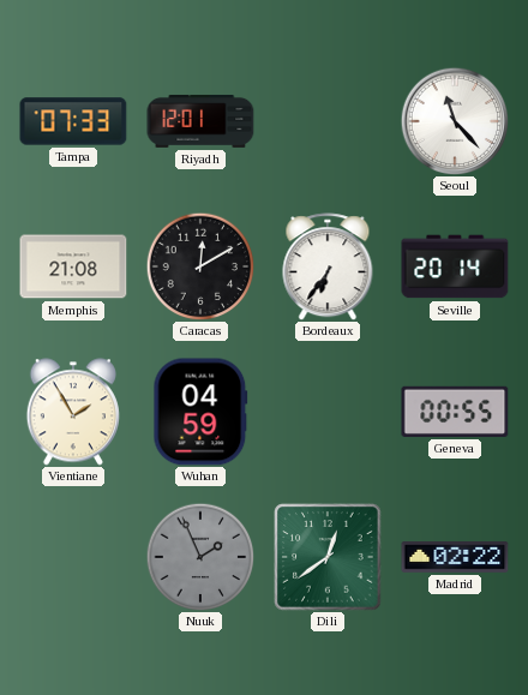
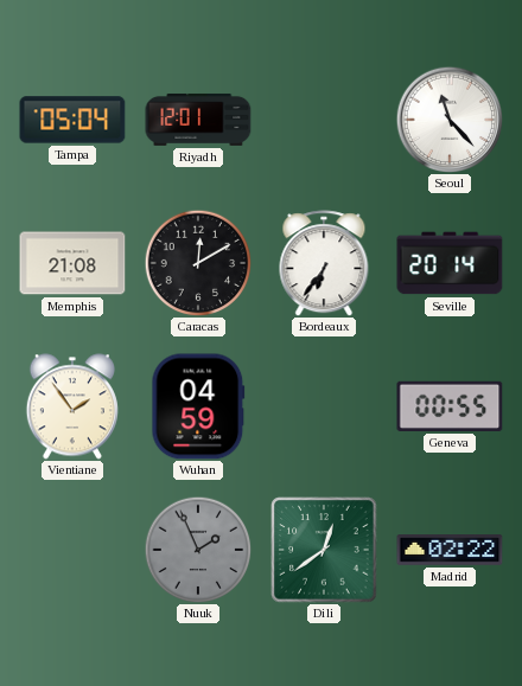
Tampa: 07:33 -> 05:04
Vientiane: 1:55 -> 1:54
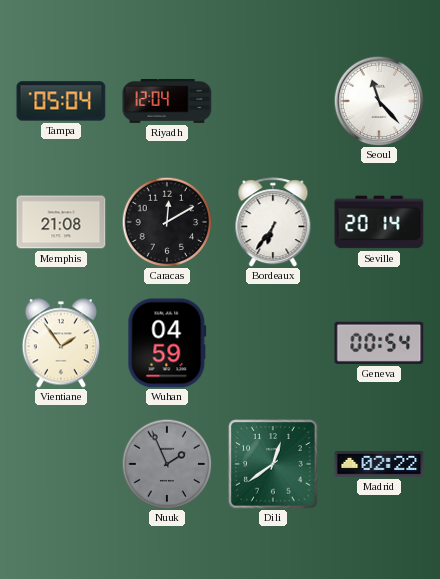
Riyadh: 12:01 -> 12:04
Geneva: 00:55 -> 00:54
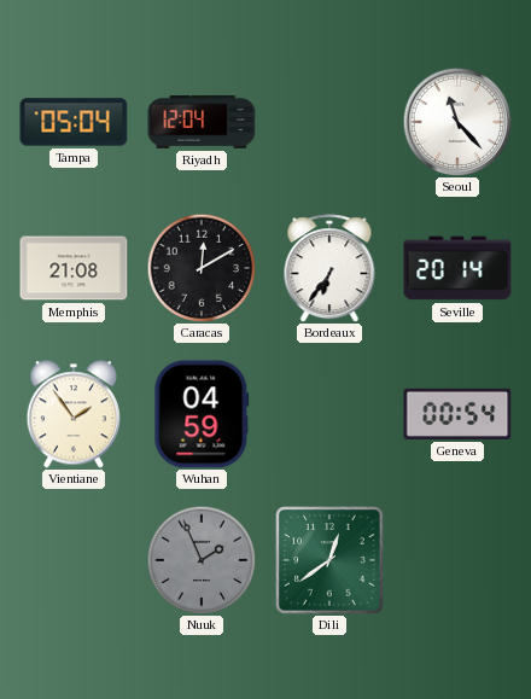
Madrid: 02:22 -> none
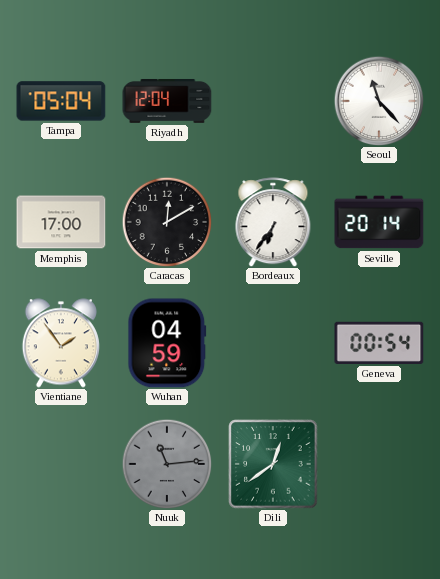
Memphis: 21:08 -> 17:00
Nuuk: 1:56 -> 11:14
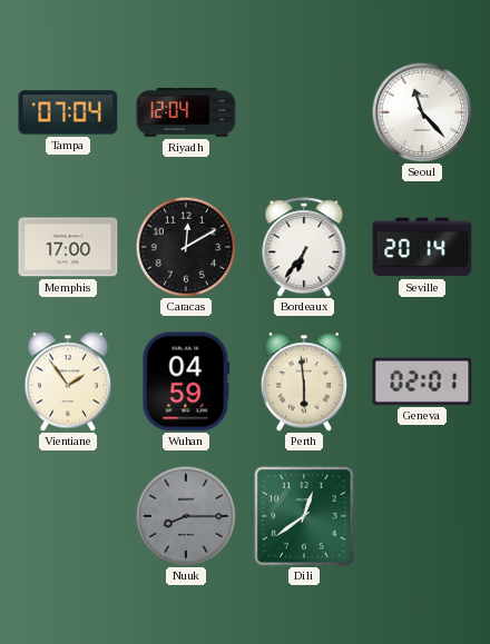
Tampa: 05:04 -> 07:04
Perth: none -> 5:59
Geneva: 00:54 -> 02:01
Nuuk: 11:14 -> 8:15
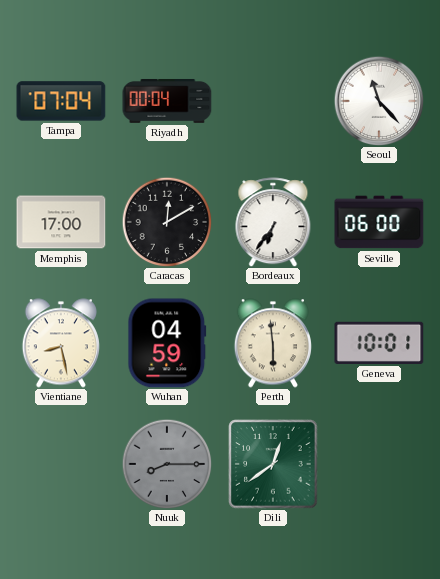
Riyadh: 12:04 -> 00:04
Seville: 20:14 -> 06:00
Vientiane: 1:54 -> 8:28
Geneva: 02:01 -> 10:01
